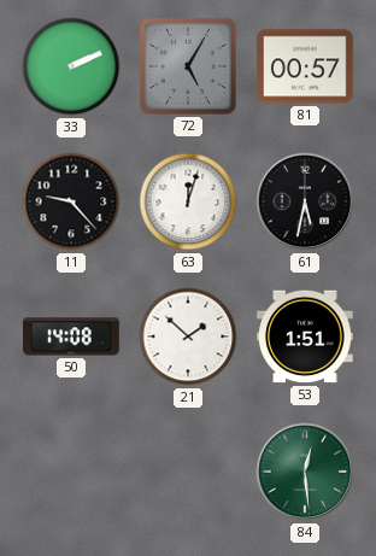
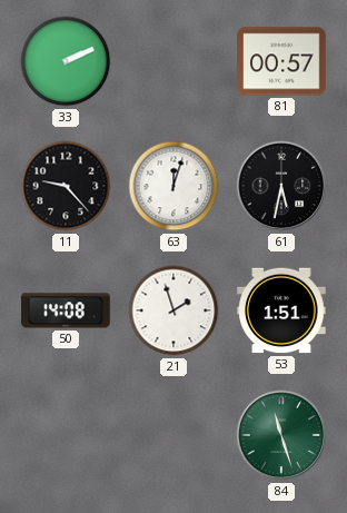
72: 5:05 -> none
21: 1:52 -> 1:57
84: 12:29 -> 11:27
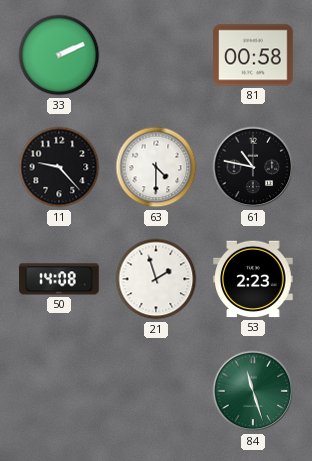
81: 00:57 -> 00:58
63: 12:03 -> 4:30
61: 5:32 -> 10:47
53: 1:51 -> 2:23
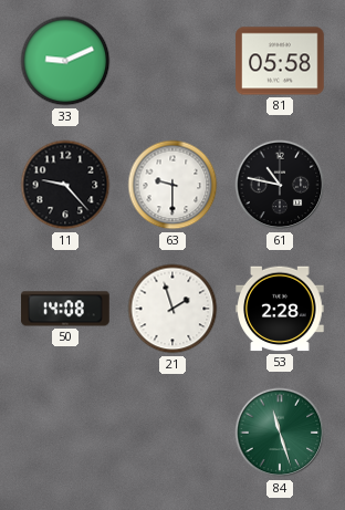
33: 2:11 -> 9:11
81: 00:58 -> 05:58
63: 4:30 -> 9:30
53: 2:23 -> 2:28
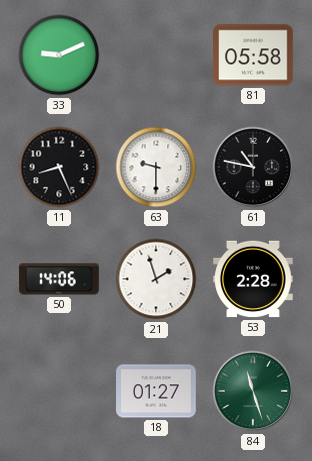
11: 9:23 -> 8:26
50: 14:08 -> 14:06
18: none -> 01:27
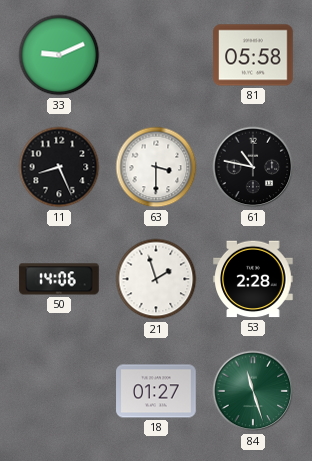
63: 9:30 -> 3:30
